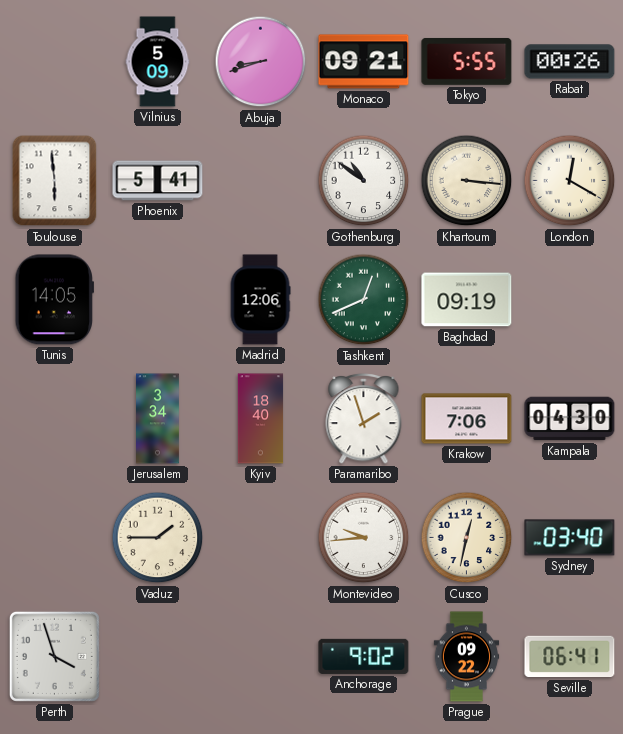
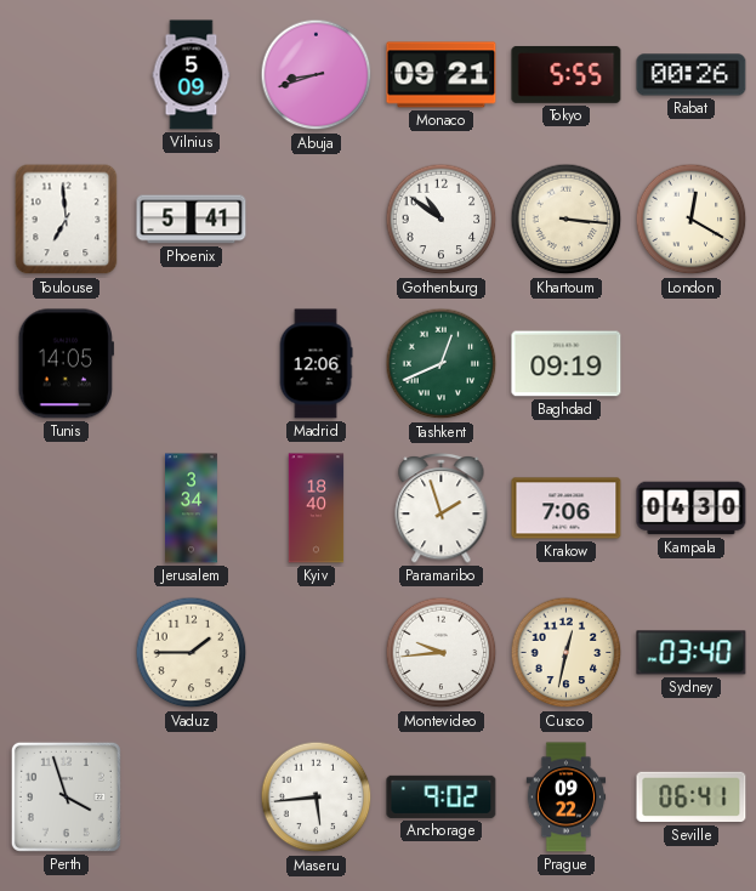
Toulouse: 5:59 -> 6:59
Maseru: none -> 5:44
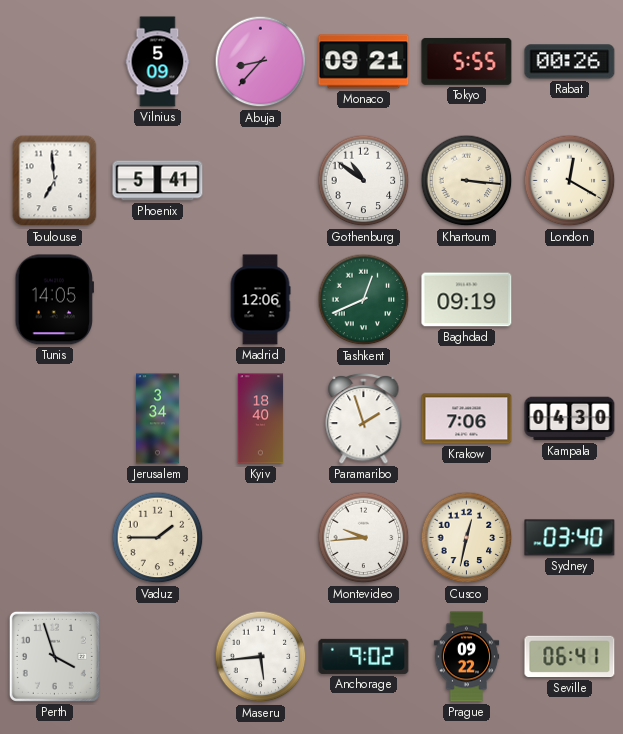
Abuja: 8:42 -> 8:37
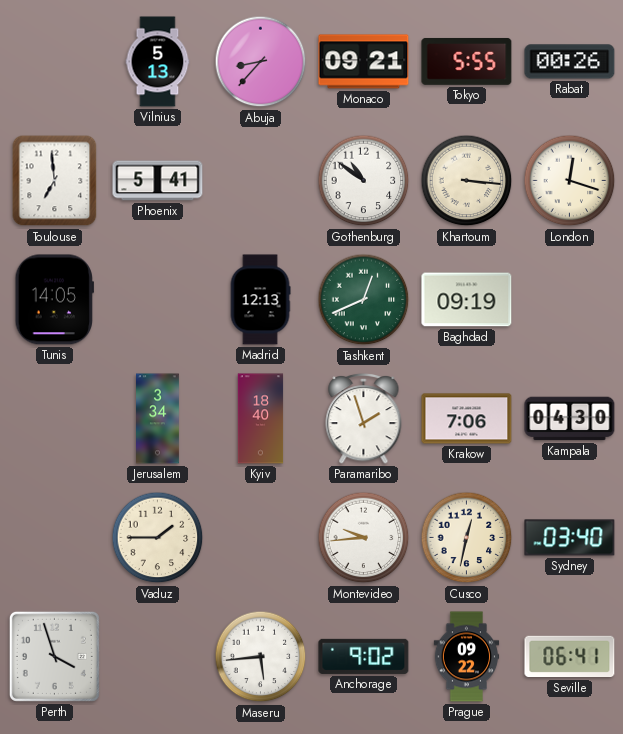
Vilnius: 5:09 -> 5:13
London: 12:20 -> 12:18
Madrid: 12:06 -> 12:13
